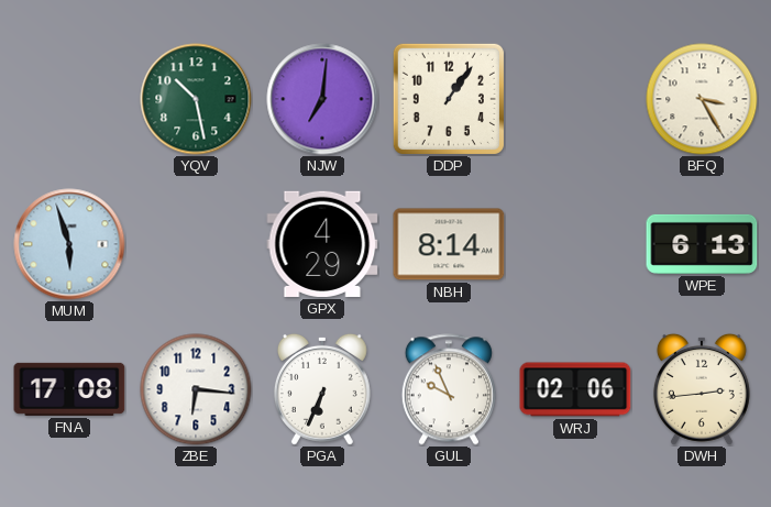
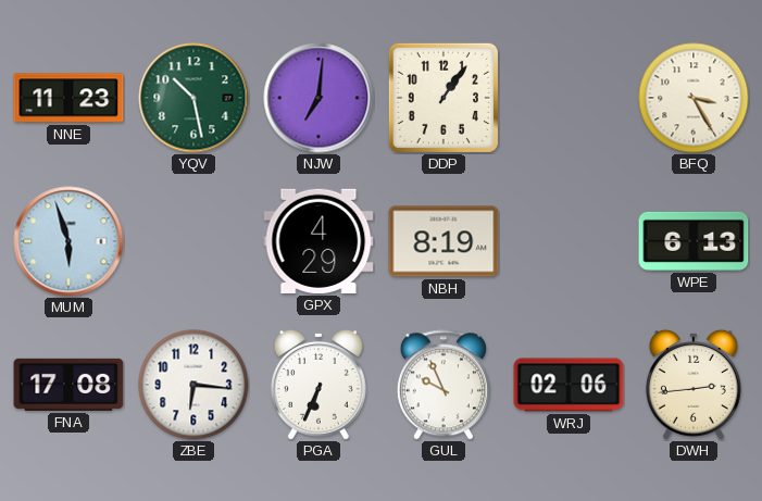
NNE: none -> 11:23
NBH: 8:14 -> 8:19
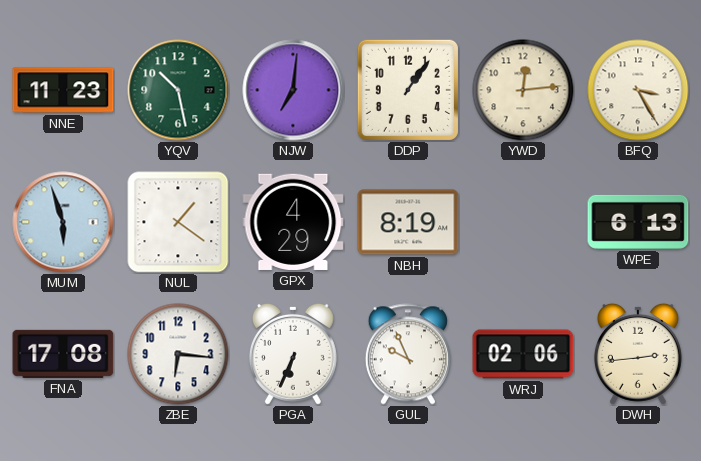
YWD: none -> 12:14
NUL: none -> 1:21
